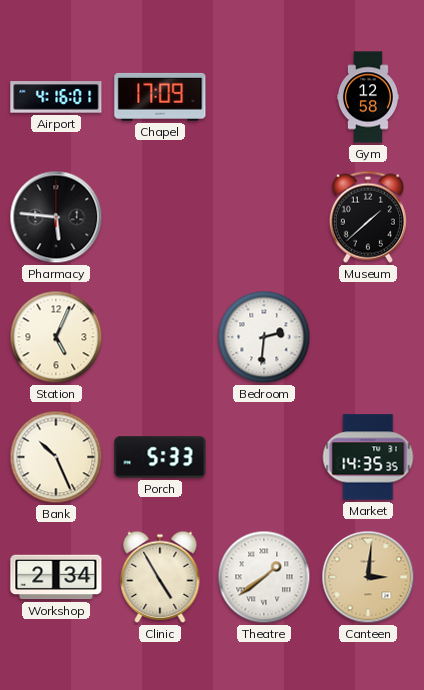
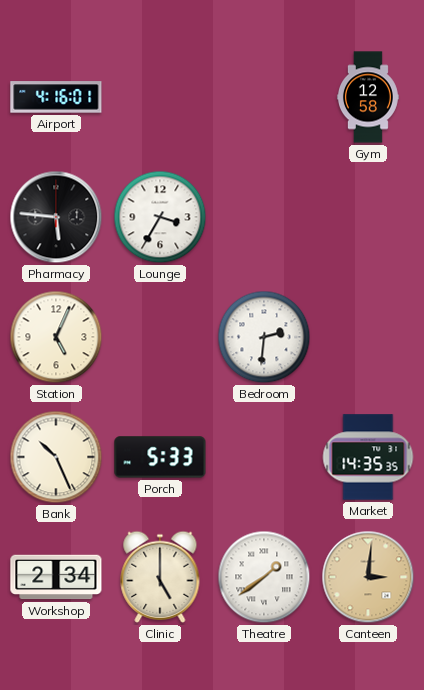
Chapel: 17:09 -> none
Lounge: none -> 3:35
Museum: 1:38 -> none
Clinic: 4:55 -> 5:00
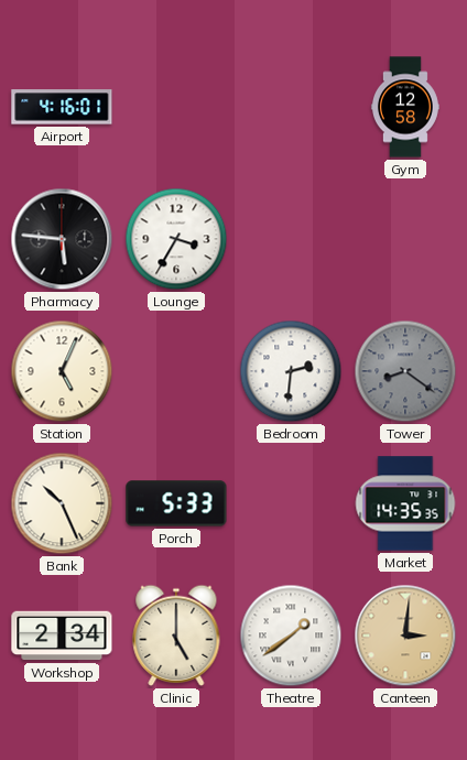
Tower: none -> 8:21
